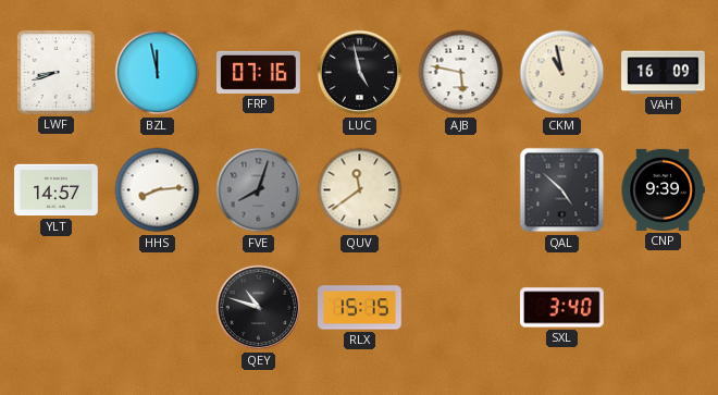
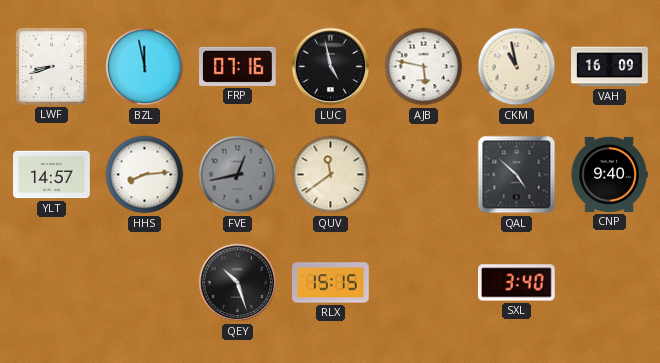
FVE: 8:03 -> 12:43
CNP: 9:39 -> 9:40
QEY: 10:48 -> 10:27
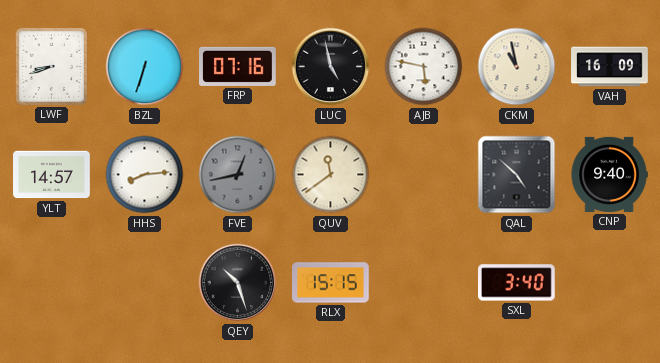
BZL: 11:58 -> 6:33
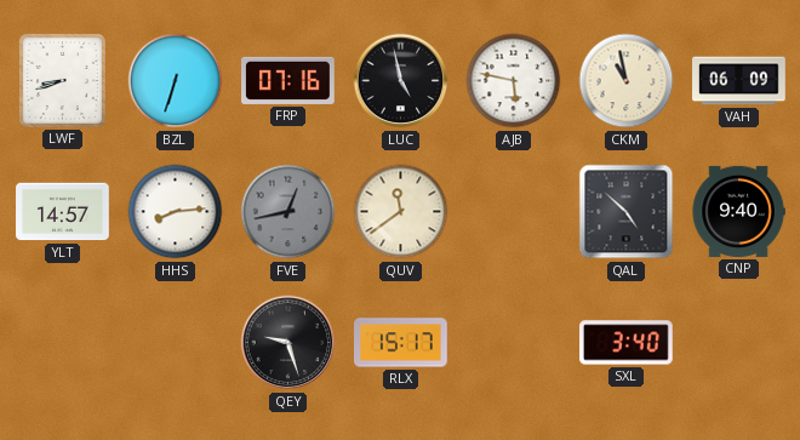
VAH: 16:09 -> 06:09
QEY: 10:27 -> 9:27
RLX: 15:15 -> 15:17
